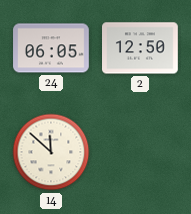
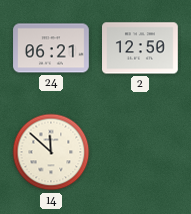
24: 06:05 -> 06:21
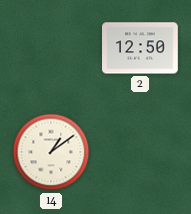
24: 06:21 -> none
14: 11:52 -> 1:09
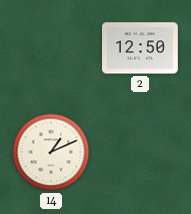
14: 1:09 -> 1:11
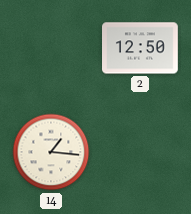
14: 1:11 -> 1:16
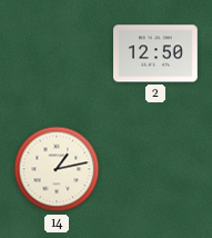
14: 1:16 -> 1:13
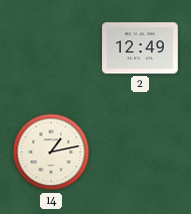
2: 12:50 -> 12:49
